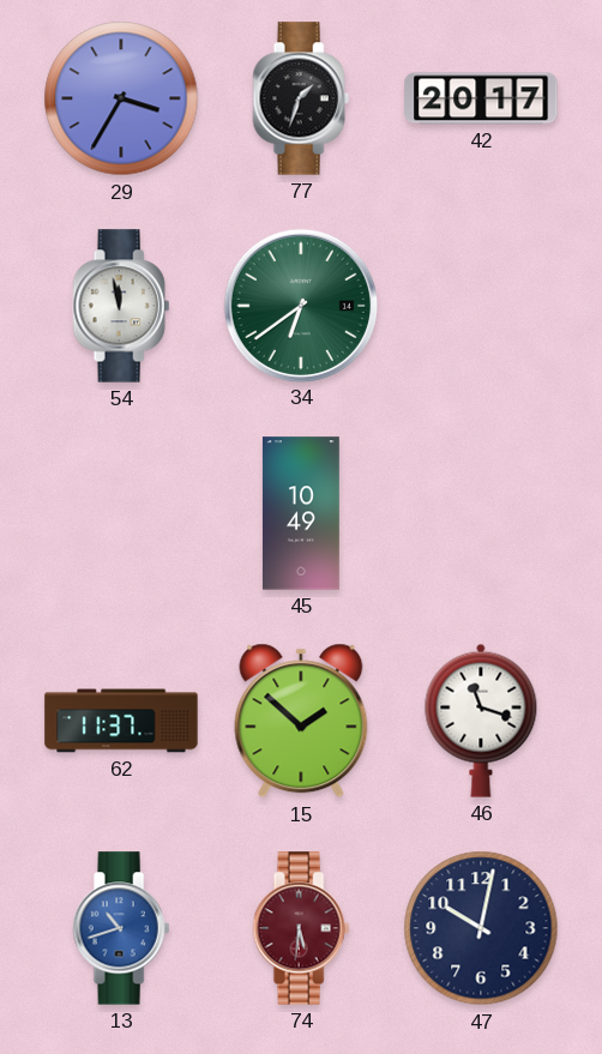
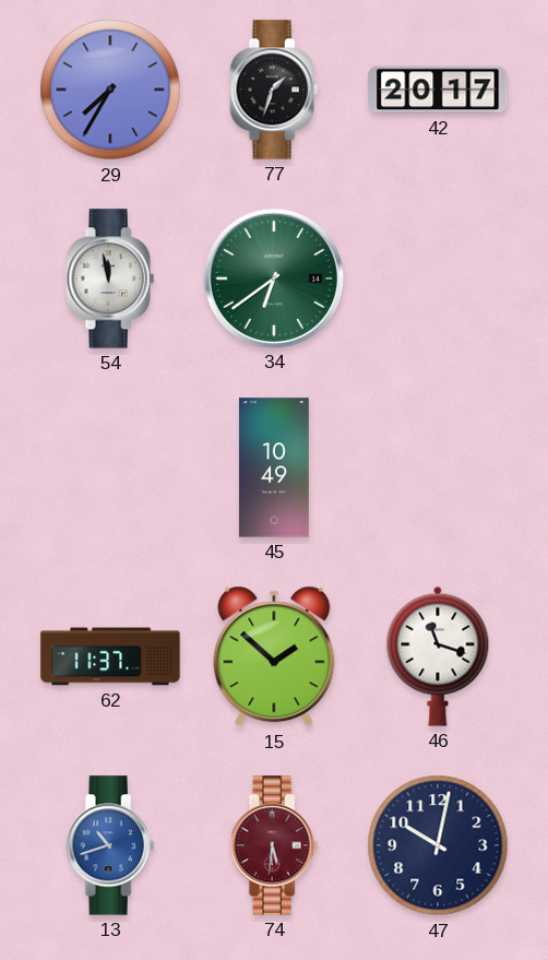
29: 3:35 -> 7:35
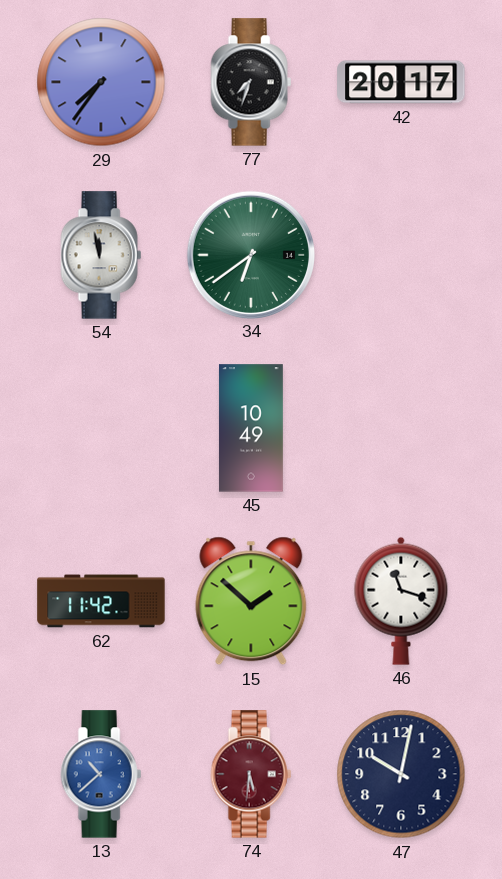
29: 7:35 -> 7:36
77: 1:33 -> 7:33
62: 11:37 -> 11:42
13: 10:42 -> 10:38
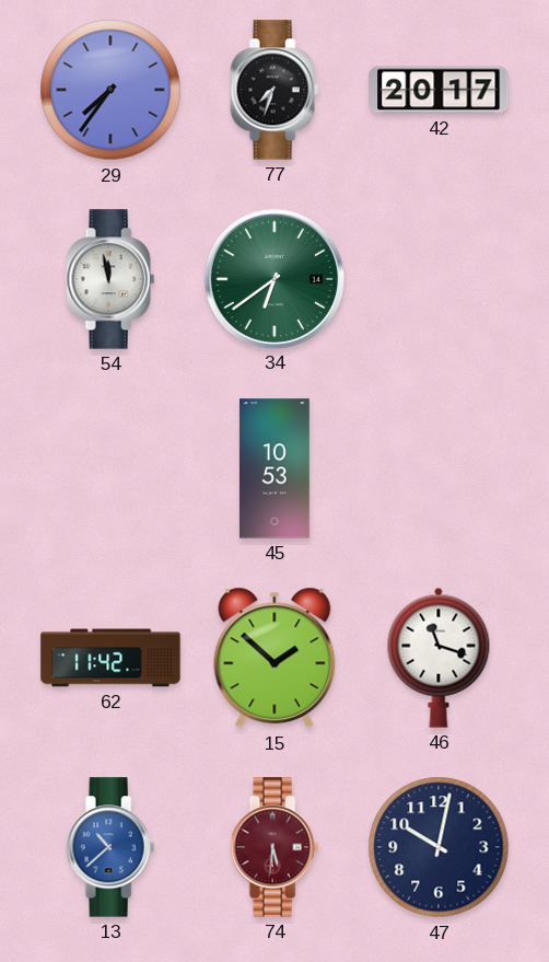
45: 10:49 -> 10:53
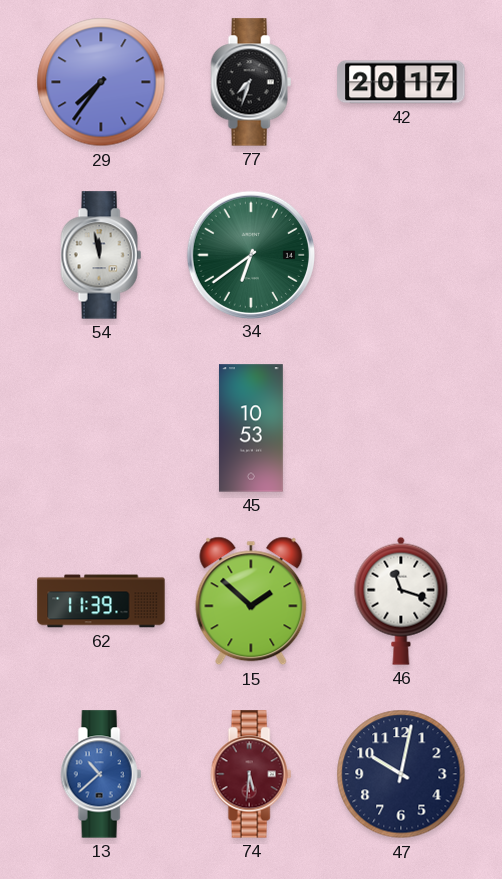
62: 11:42 -> 11:39
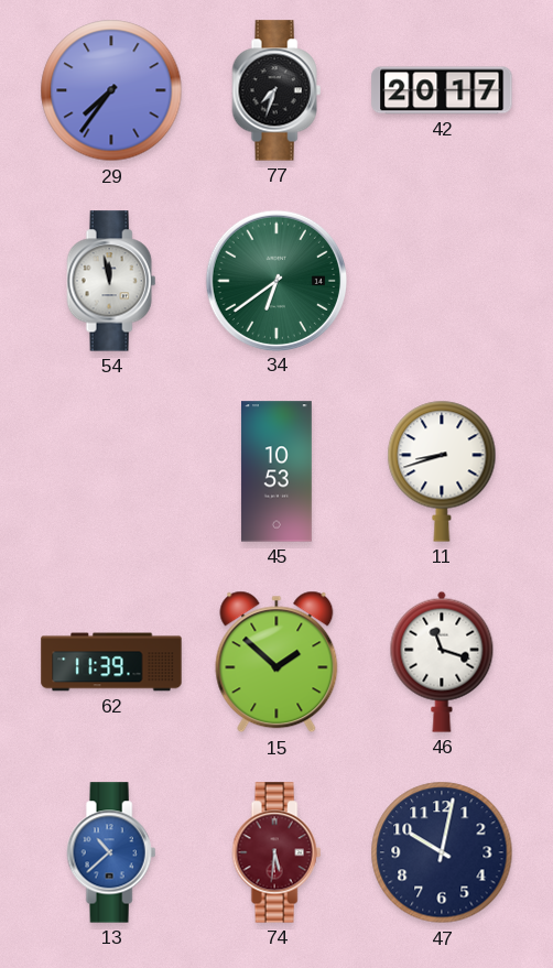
11: none -> 8:42
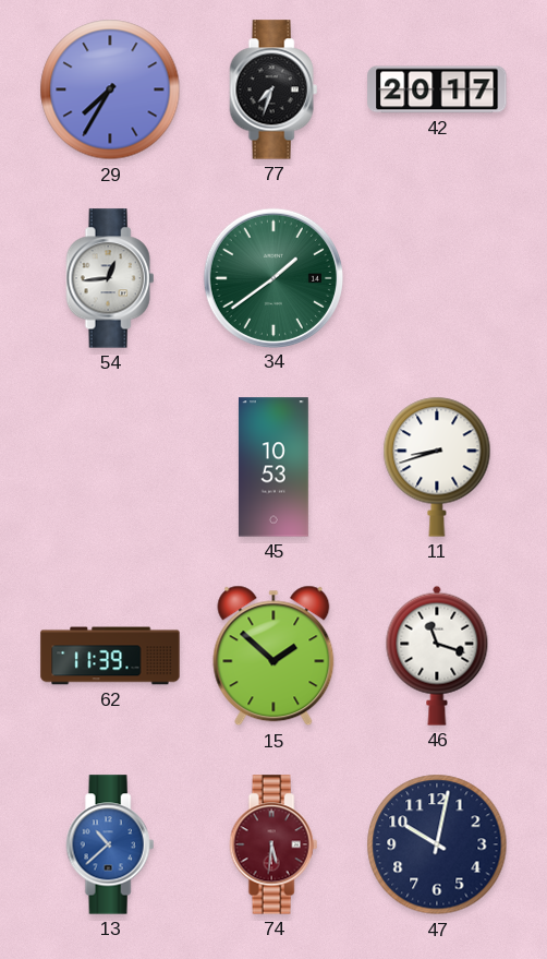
29: 7:36 -> 7:35
54: 11:58 -> 12:44
34: 6:39 -> 1:39
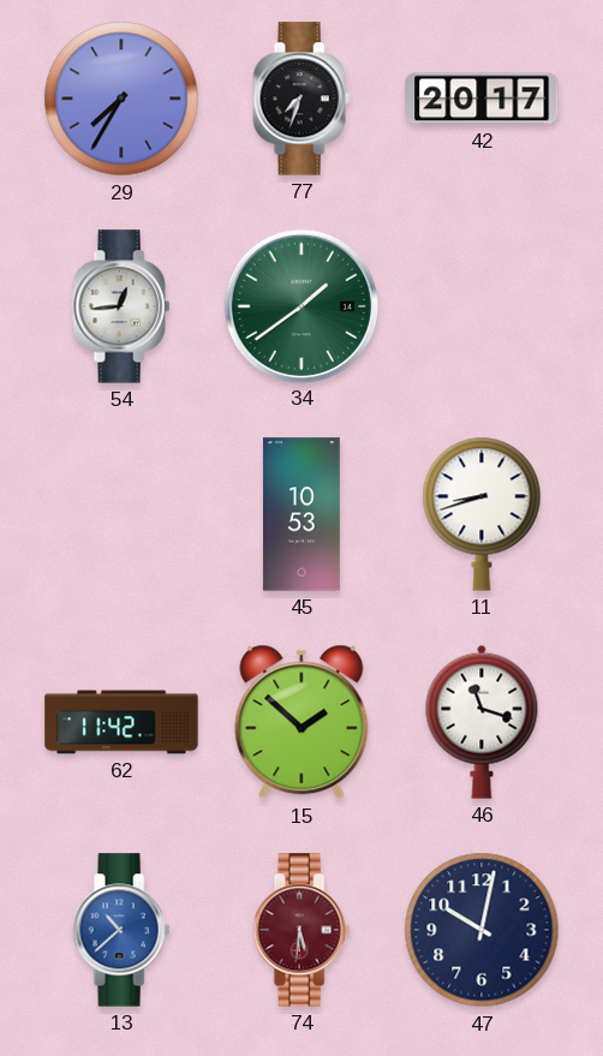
62: 11:39 -> 11:42
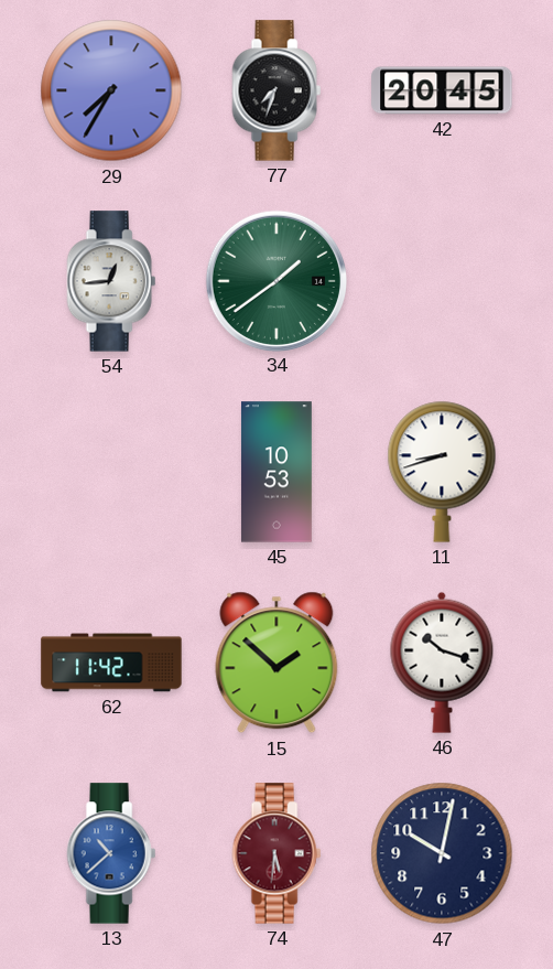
42: 20:17 -> 20:45
46: 11:18 -> 10:18
